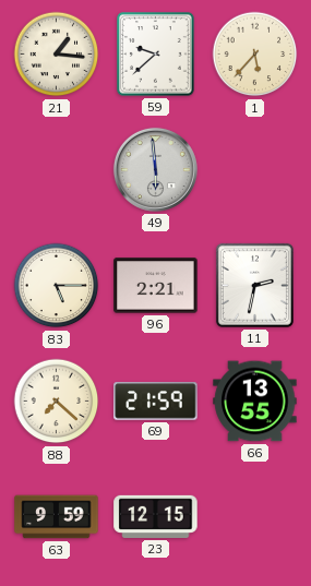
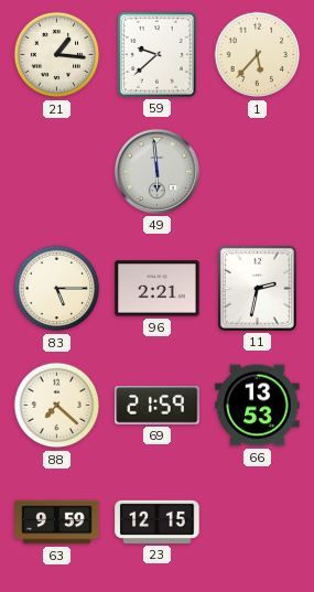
66: 13:55 -> 13:53
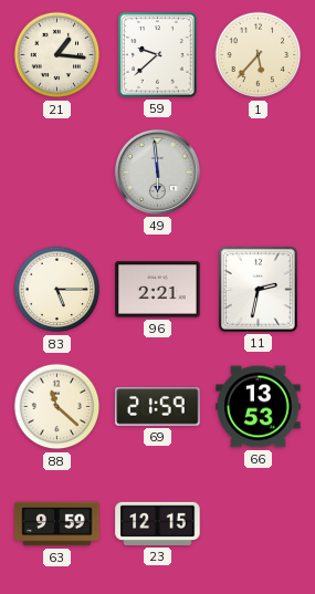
88: 7:22 -> 11:22
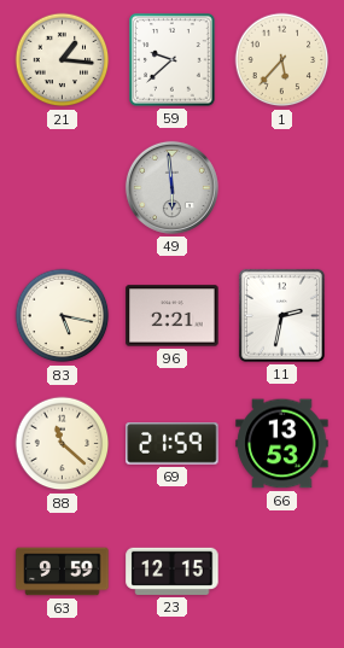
83: 5:15 -> 5:17
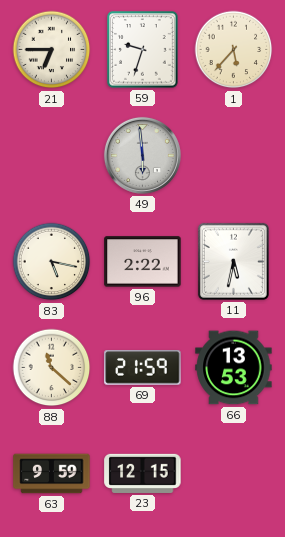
21: 1:16 -> 6:45
59: 9:38 -> 9:33
96: 2:21 -> 2:22
11: 2:32 -> 5:32
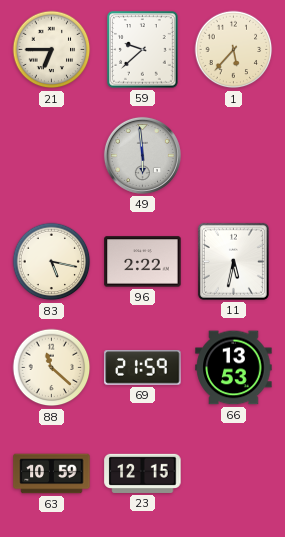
59: 9:33 -> 9:38
63: 9:59 -> 10:59
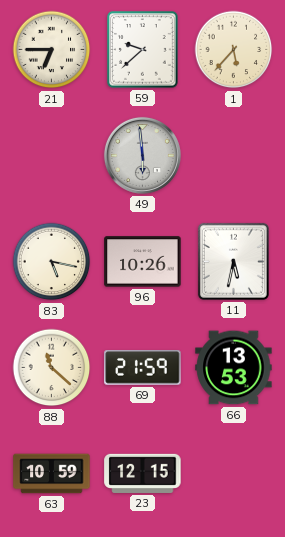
96: 2:22 -> 10:26
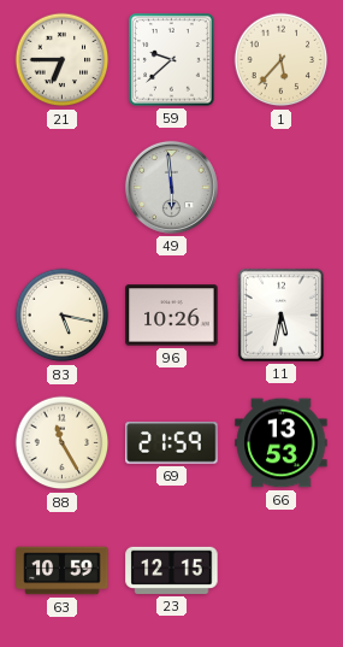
88: 11:22 -> 11:25
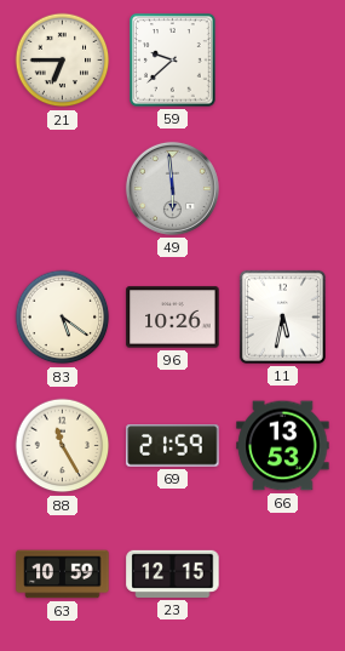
1: 5:37 -> none
83: 5:17 -> 5:21
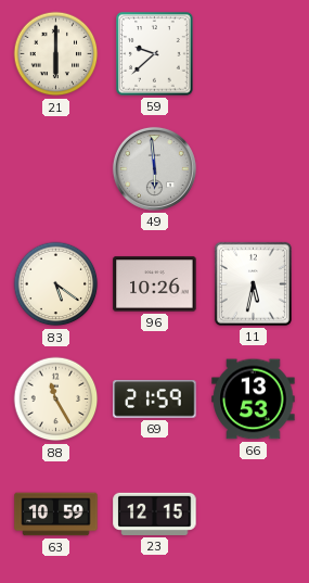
21: 6:45 -> 6:00
